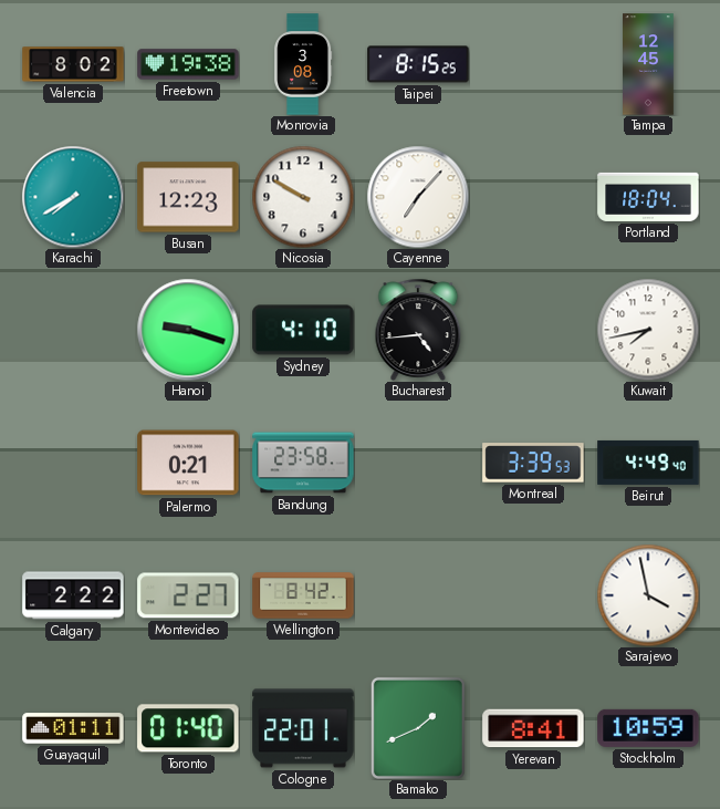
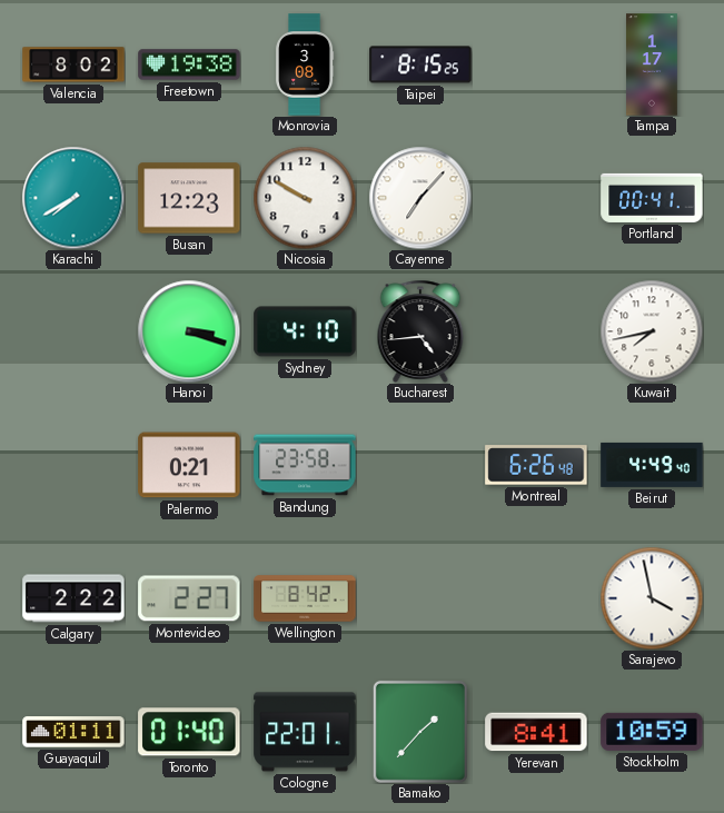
Tampa: 12:45 -> 1:17
Portland: 18:04 -> 00:41
Hanoi: 9:18 -> 3:18
Montreal: 3:39 -> 6:26
Bamako: 1:41 -> 1:37
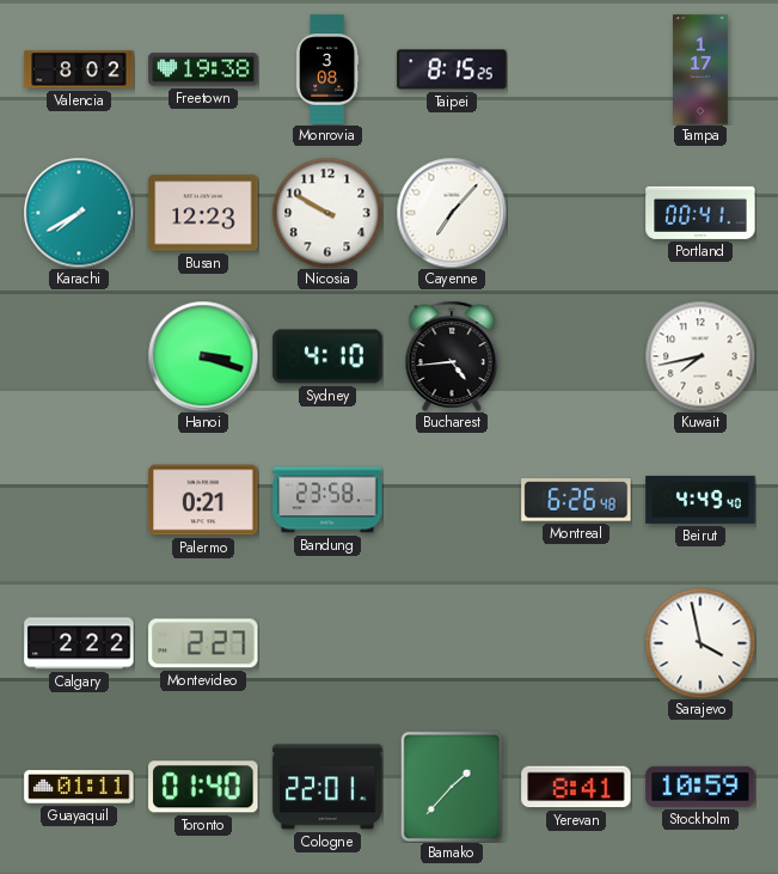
Wellington: 8:42 -> none
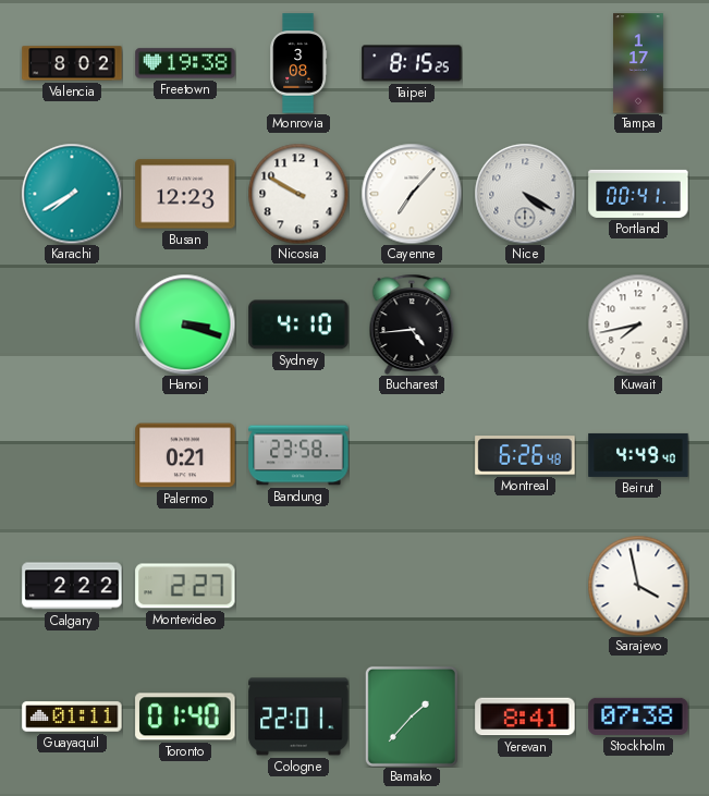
Nice: none -> 4:20
Stockholm: 10:59 -> 07:38
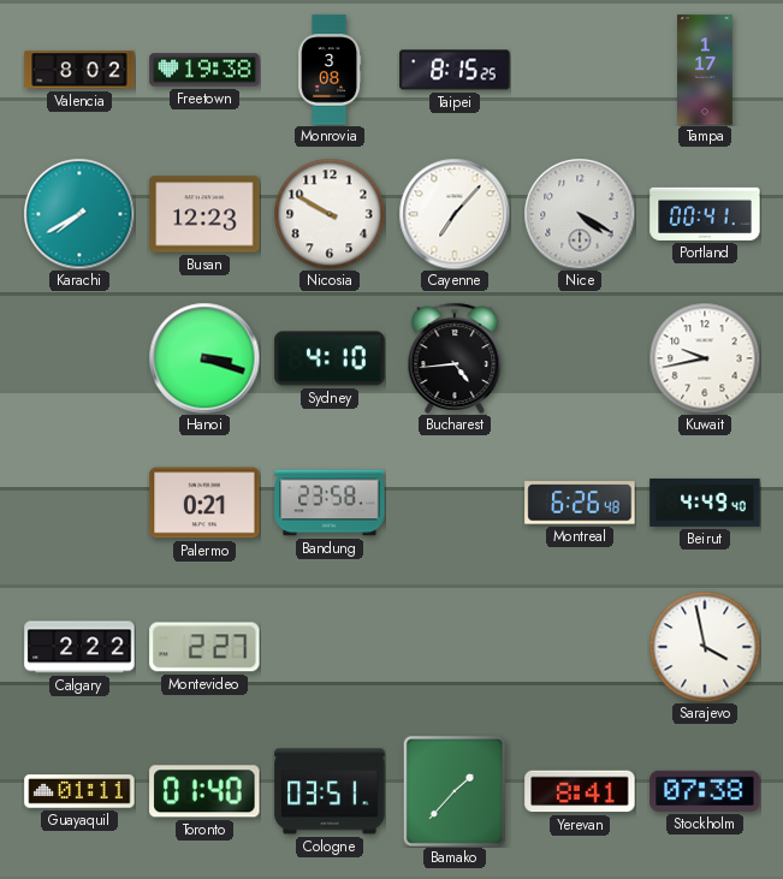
Kuwait: 7:43 -> 9:43
Cologne: 22:01 -> 03:51
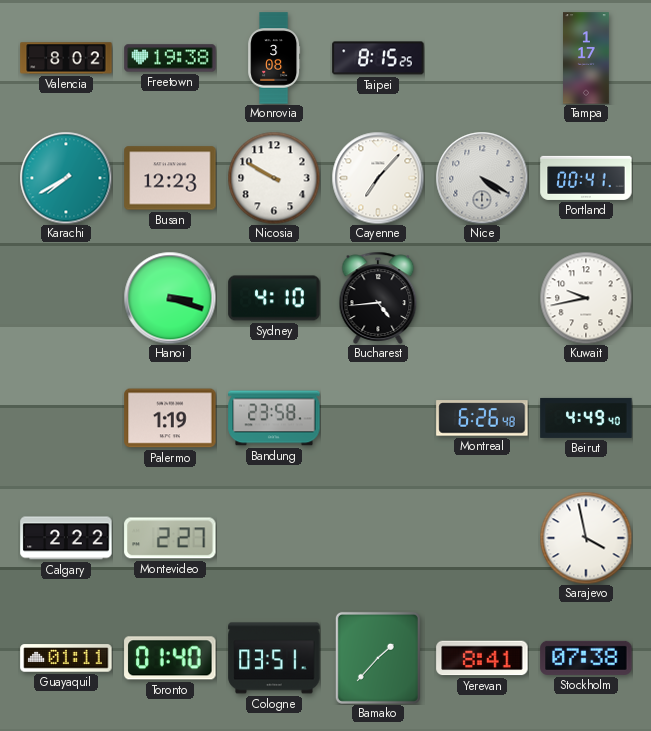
Palermo: 0:21 -> 1:19
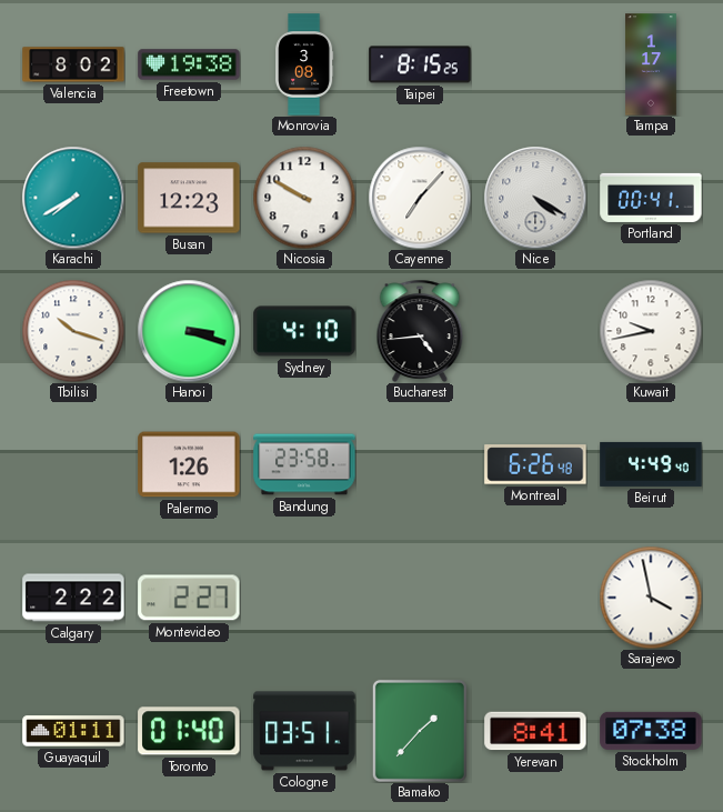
Tbilisi: none -> 10:18
Palermo: 1:19 -> 1:26
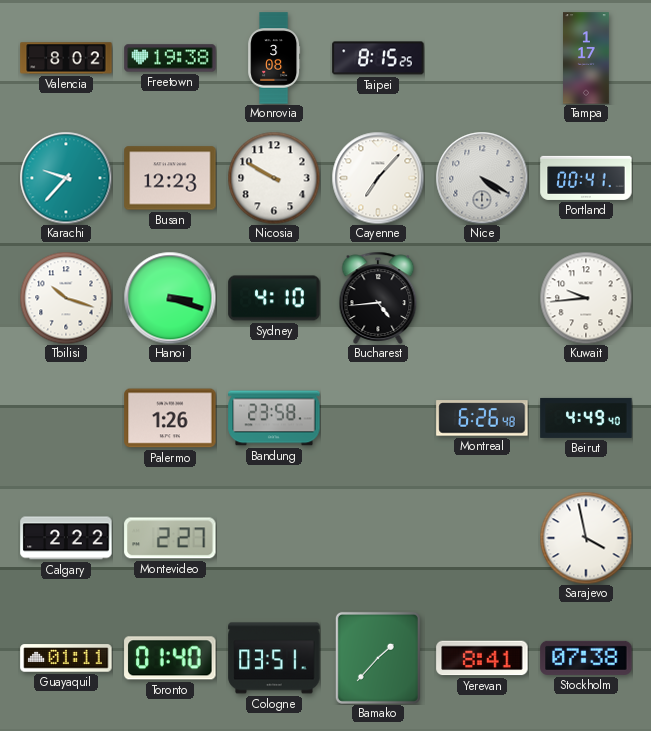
Karachi: 7:40 -> 9:37
Kuwait: 9:43 -> 9:44
